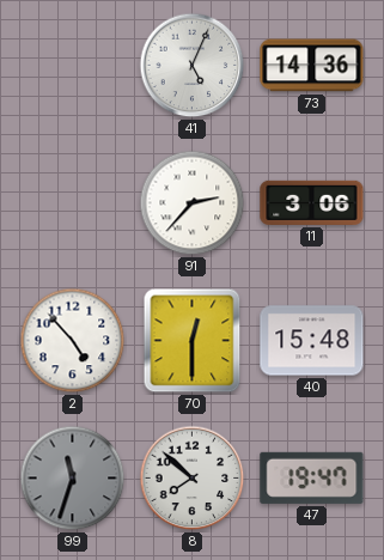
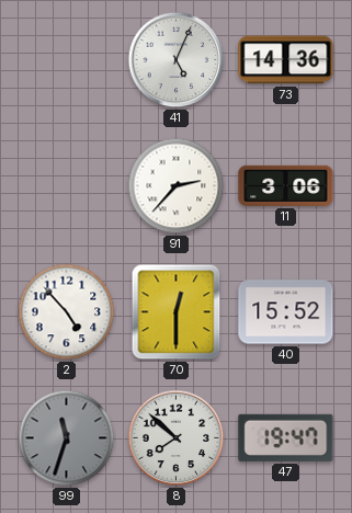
40: 15:48 -> 15:52
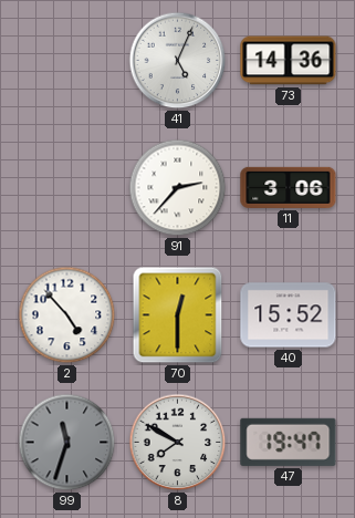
8: 7:52 -> 7:50
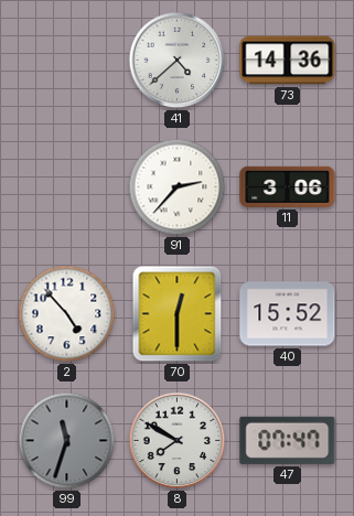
41: 5:04 -> 4:38
47: 19:47 -> 07:47
